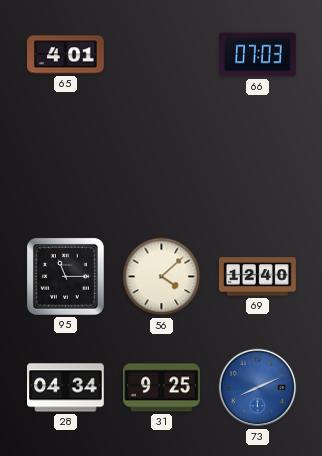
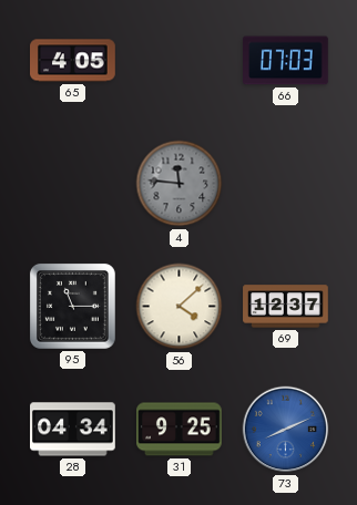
65: 4:01 -> 4:05
4: none -> 11:46
69: 12:40 -> 12:37
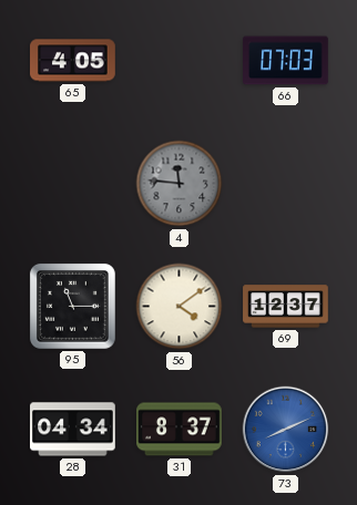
56: 4:08 -> 4:09
31: 9:25 -> 8:37
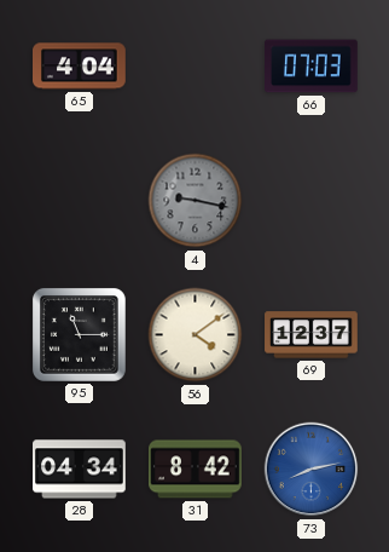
65: 4:05 -> 4:04
4: 11:46 -> 9:17
31: 8:37 -> 8:42
73: 8:11 -> 8:13
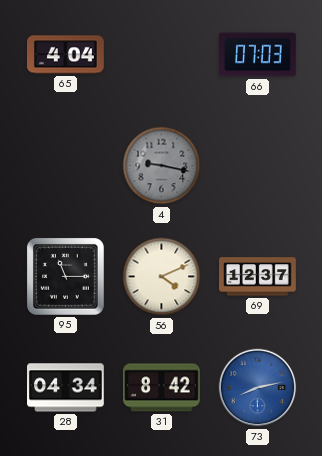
56: 4:09 -> 4:11
